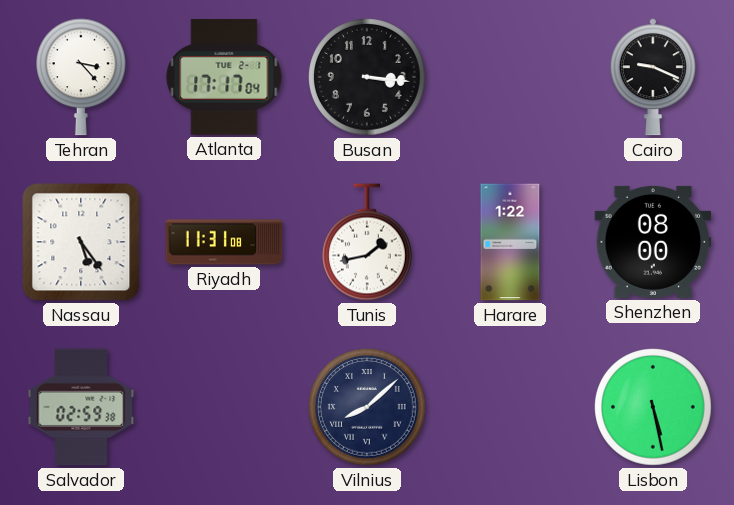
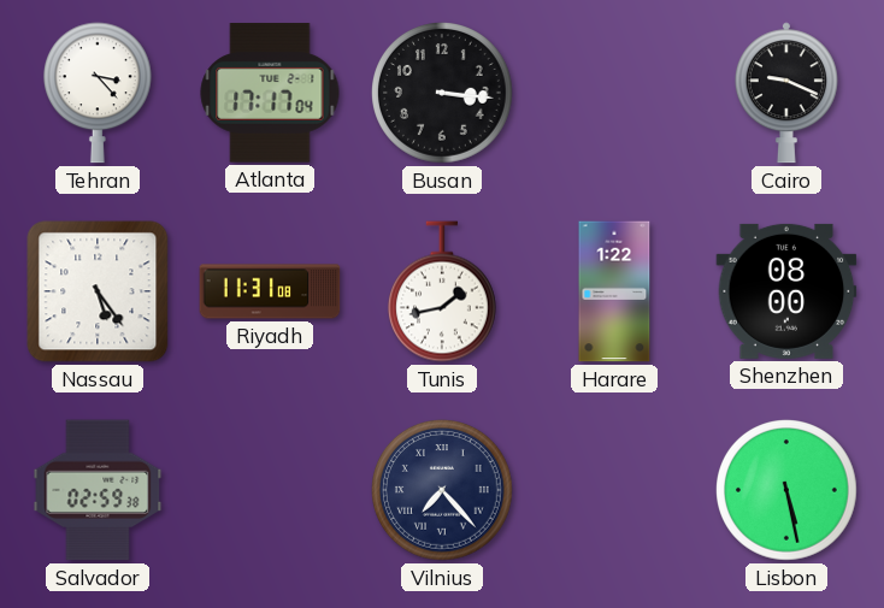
Vilnius: 8:08 -> 7:23
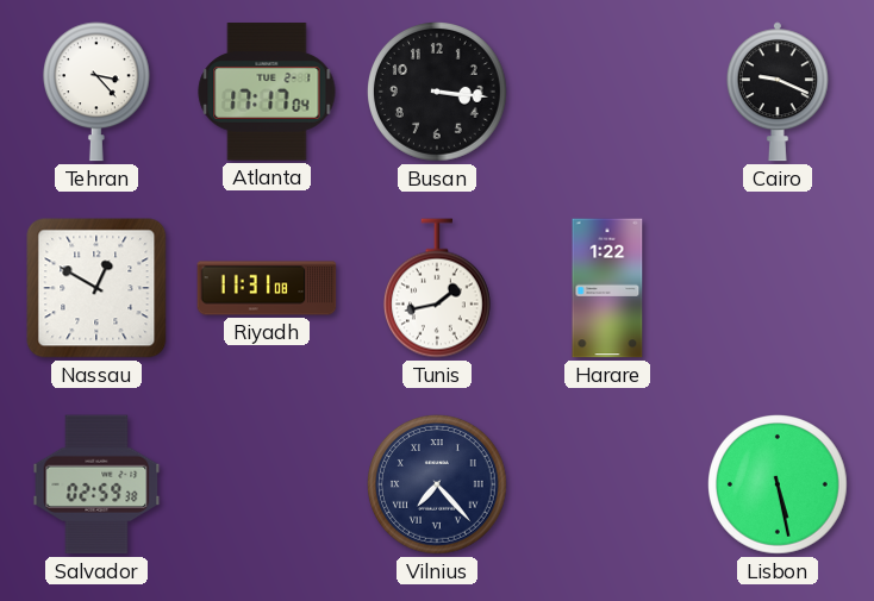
Nassau: 5:24 -> 12:50
Shenzhen: 08:00 -> none
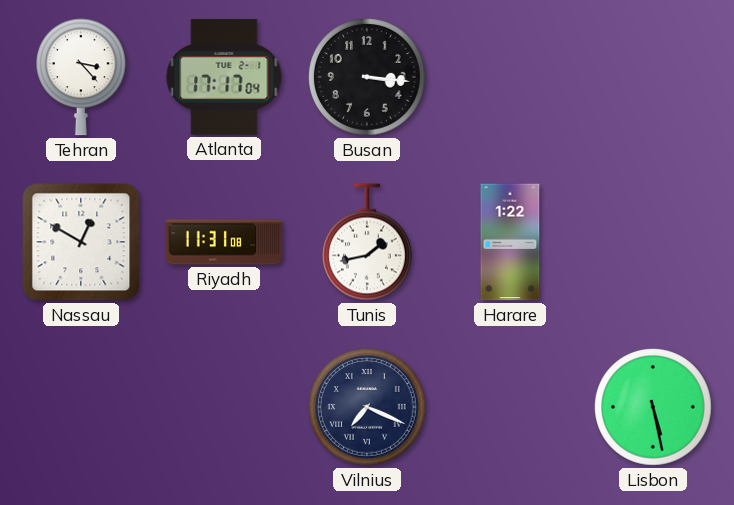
Cairo: 9:19 -> none
Salvador: 02:59 -> none
Vilnius: 7:23 -> 7:19
